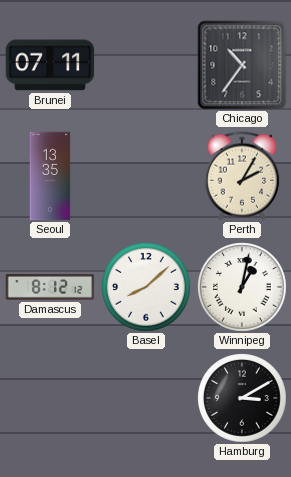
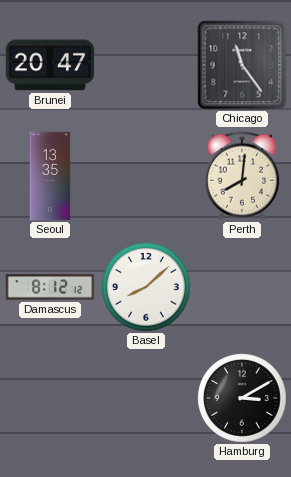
Brunei: 07:11 -> 20:47
Chicago: 10:36 -> 11:24
Perth: 2:05 -> 8:01
Winnipeg: 1:02 -> none
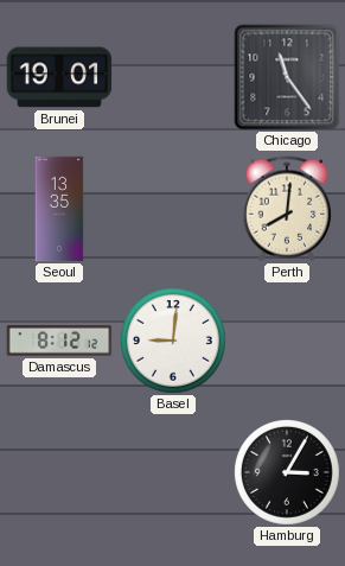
Brunei: 20:47 -> 19:01
Basel: 8:08 -> 9:01
Hamburg: 3:10 -> 3:05
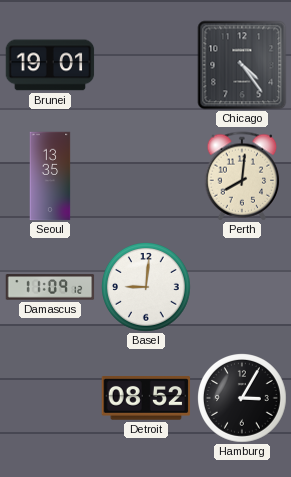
Chicago: 11:24 -> 4:24
Damascus: 8:12 -> 11:09
Detroit: none -> 08:52
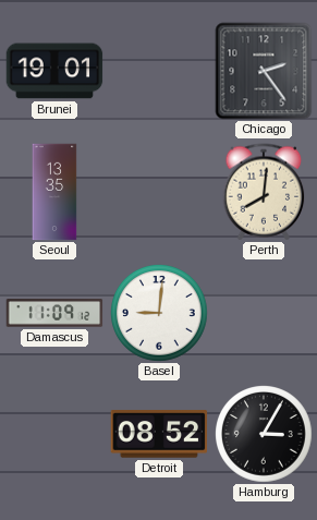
Chicago: 4:24 -> 2:24
